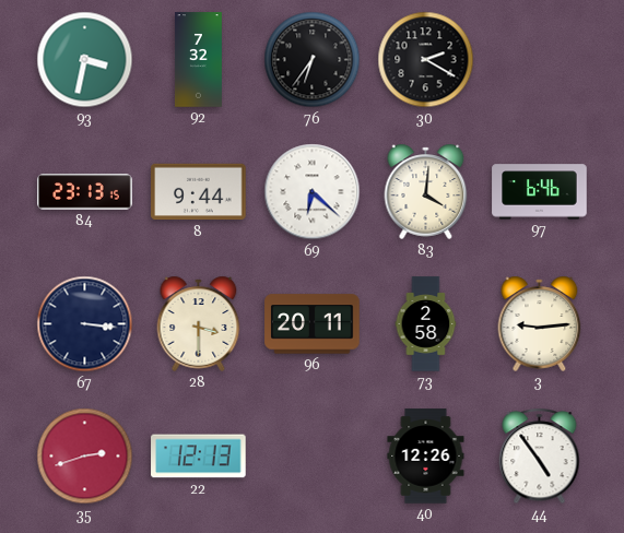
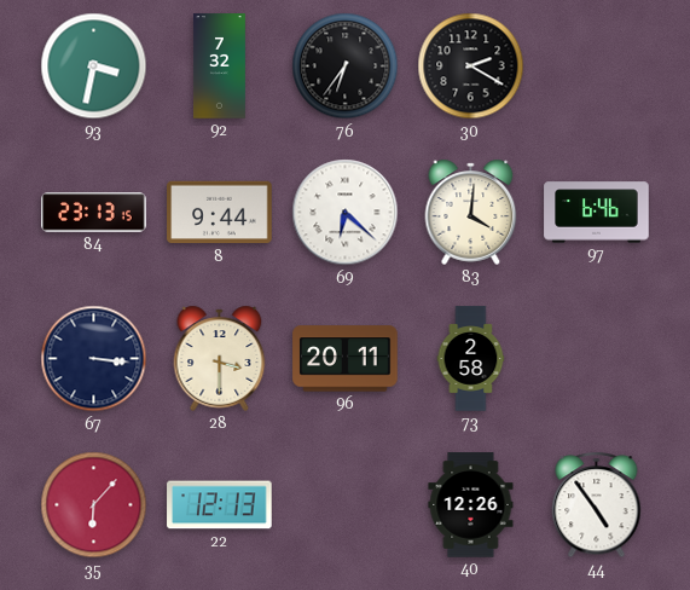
3: 9:14 -> none
35: 2:42 -> 6:07
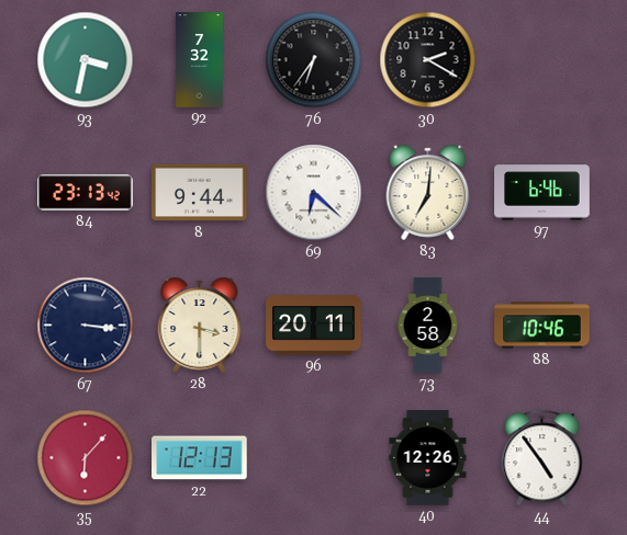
84: 23:13:15 -> 23:13:42
83: 4:01 -> 7:01
88: none -> 10:46
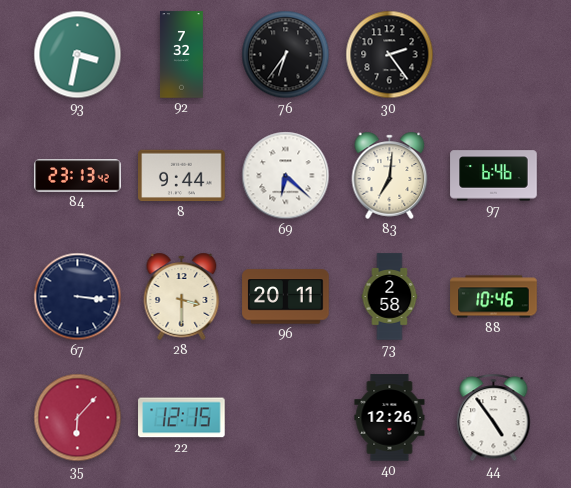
30: 2:20 -> 2:24
22: 12:13 -> 12:15
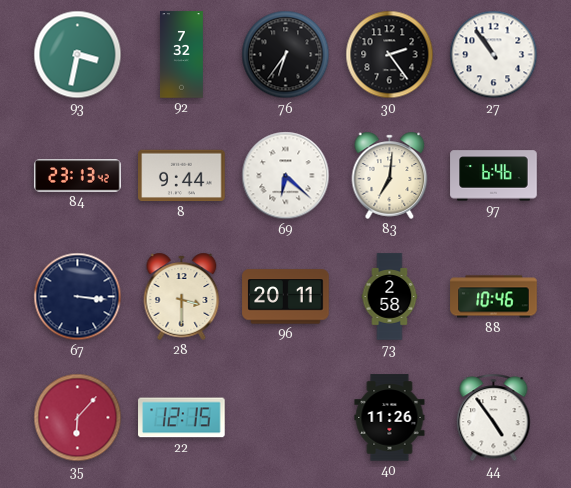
27: none -> 10:54
40: 12:26 -> 11:26
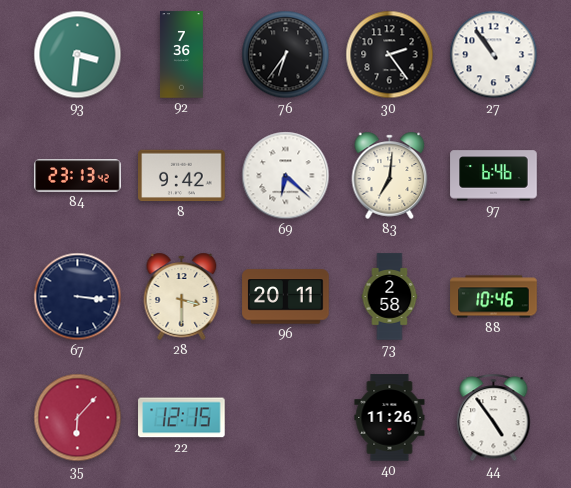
93: 3:32 -> 3:31
92: 7:32 -> 7:36
8: 9:44 -> 9:42
